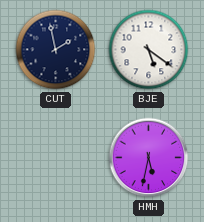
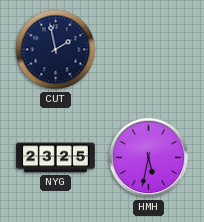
BJE: 5:21 -> none
NYG: none -> 23:25
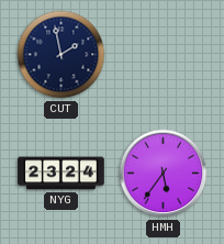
NYG: 23:25 -> 23:24
HMH: 5:32 -> 5:36
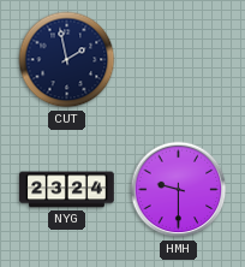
HMH: 5:36 -> 9:30
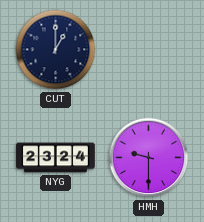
CUT: 1:58 -> 1:00
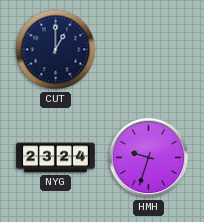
HMH: 9:30 -> 9:33
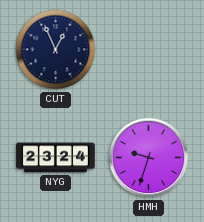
CUT: 1:00 -> 12:56
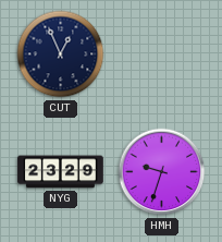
NYG: 23:24 -> 23:29
